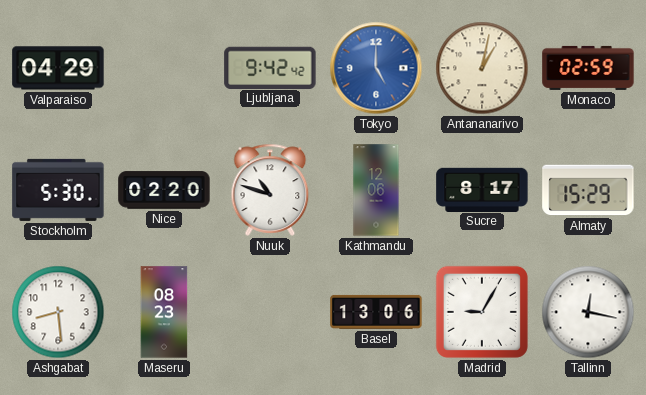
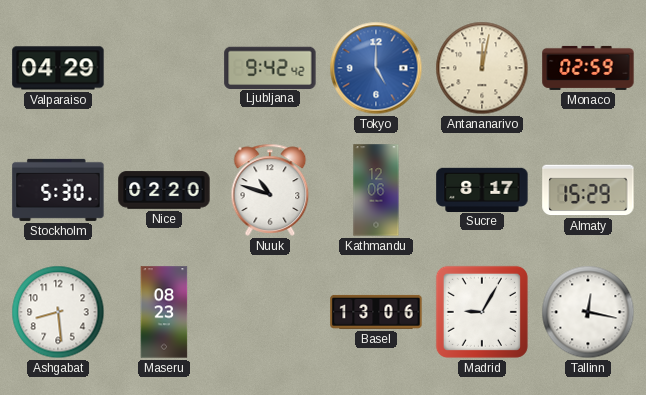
Antananarivo: 1:02 -> 12:02
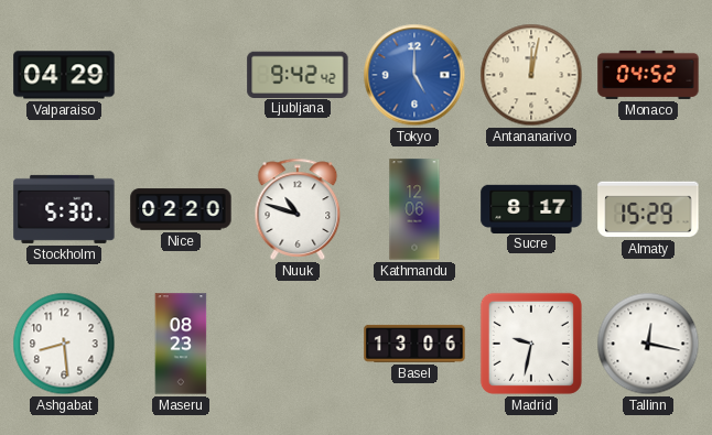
Monaco: 02:59 -> 04:52
Madrid: 9:05 -> 9:32
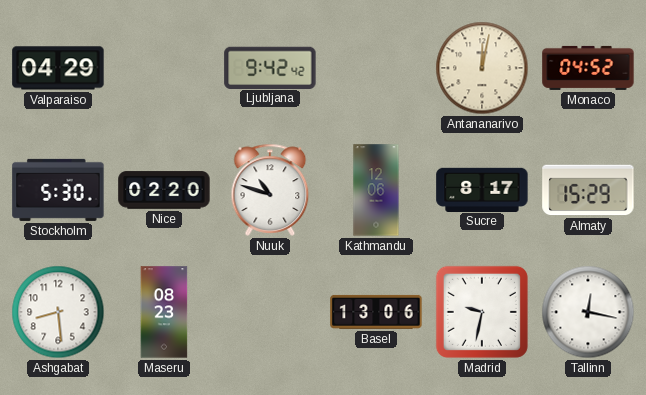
Tokyo: 5:00 -> none
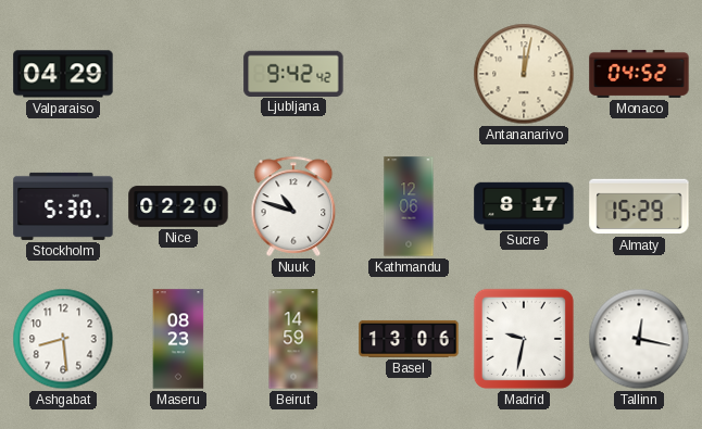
Beirut: none -> 14:59
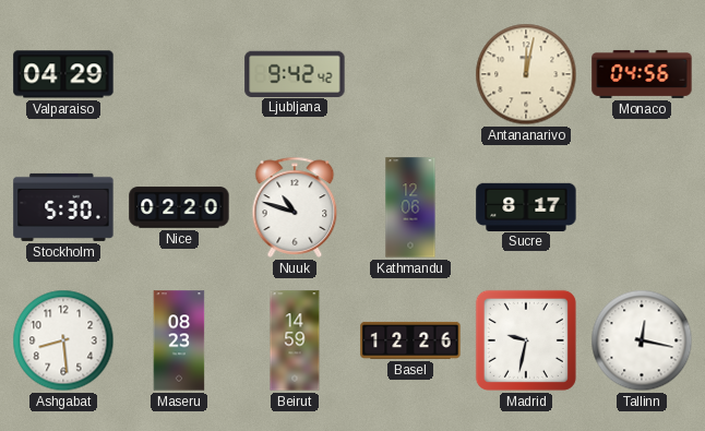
Monaco: 04:52 -> 04:56
Almaty: 15:29 -> none
Basel: 13:06 -> 12:26
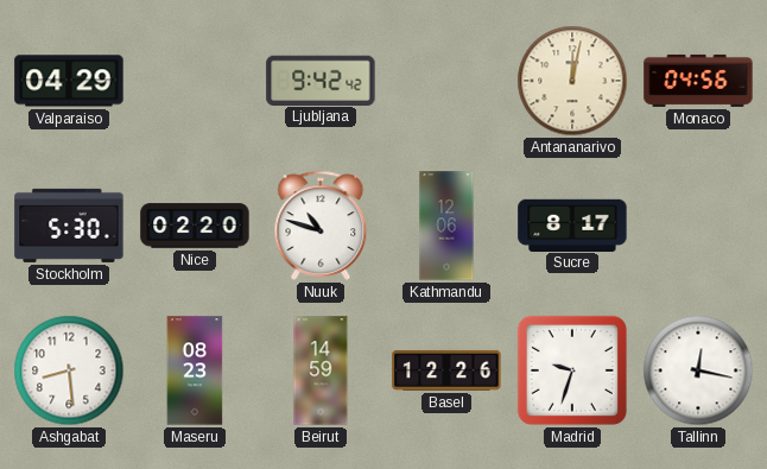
Madrid: 9:32 -> 9:33
